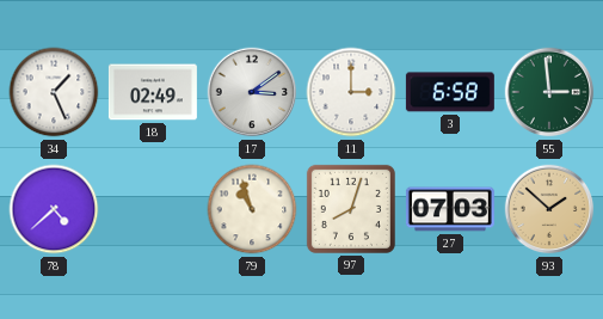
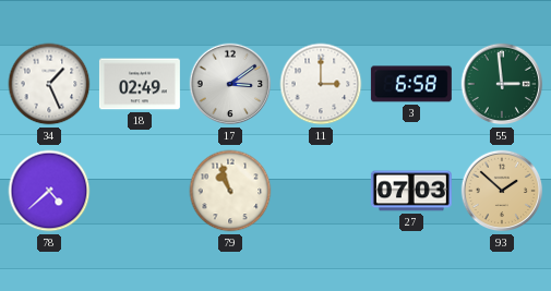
97: 8:03 -> none
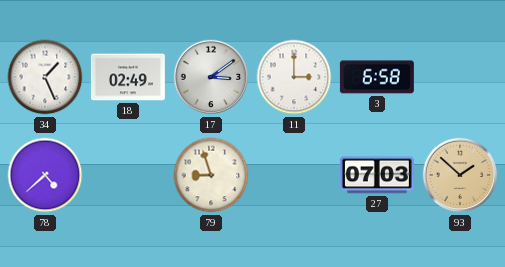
55: 2:59 -> none
79: 10:57 -> 8:57
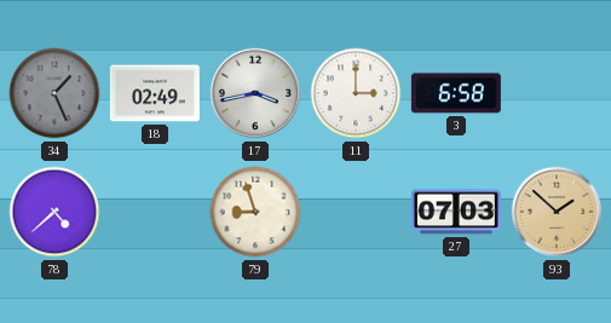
34 dial: white -> grey
17: 3:09 -> 3:43
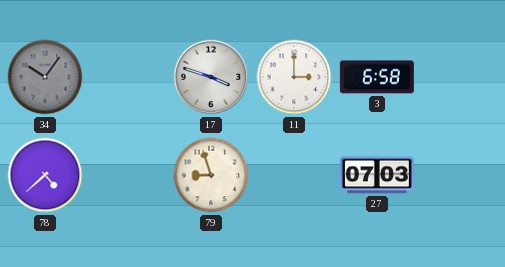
34: 1:26 -> 10:06
18: 02:49 -> none
17: 3:43 -> 3:48
93: 1:52 -> none
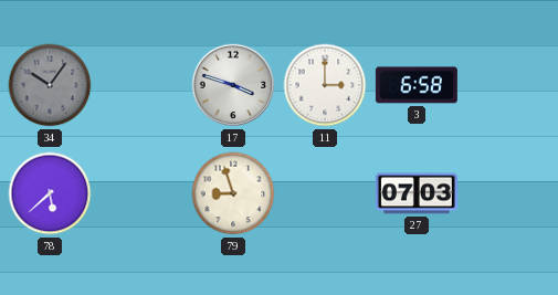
78: 4:38 -> 5:38
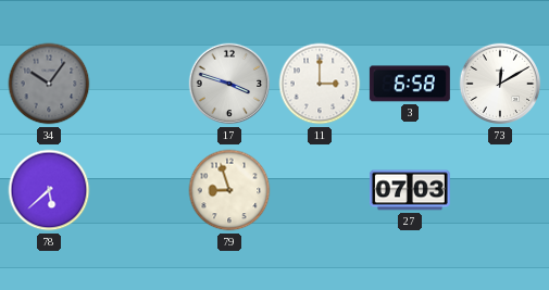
73: none -> 12:10
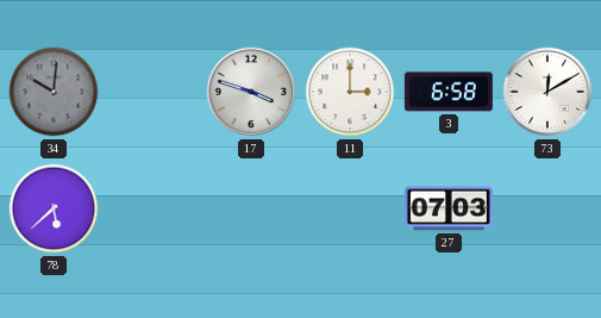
34: 10:06 -> 10:01
79: 8:57 -> none
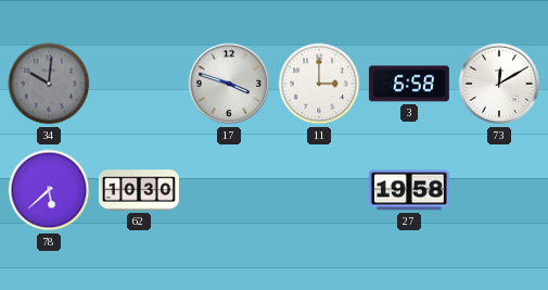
62: none -> 10:30
27: 07:03 -> 19:58
